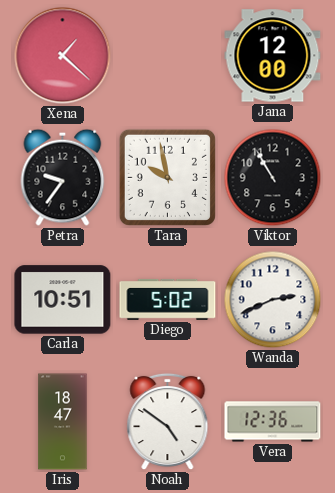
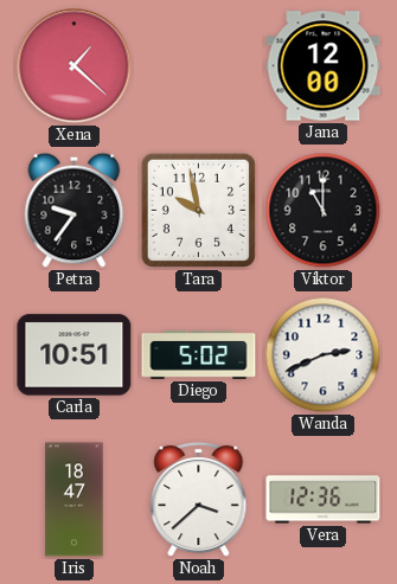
Viktor: 10:55 -> 11:00
Noah: 4:51 -> 3:38
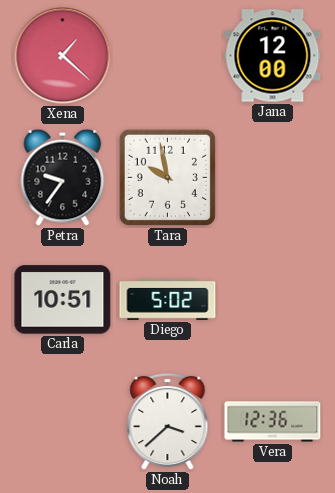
Viktor: 11:00 -> none
Wanda: 2:41 -> none
Iris: 18:47 -> none
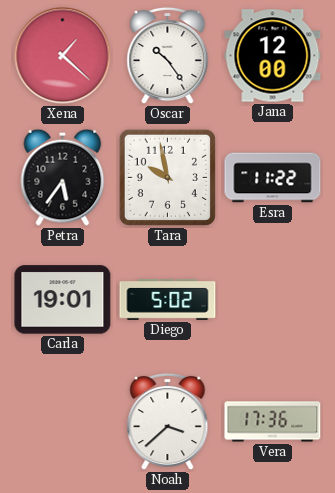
Oscar: none -> 10:24
Petra: 9:36 -> 5:36
Esra: none -> 11:22
Carla: 10:51 -> 19:01
Vera: 12:36 -> 17:36
